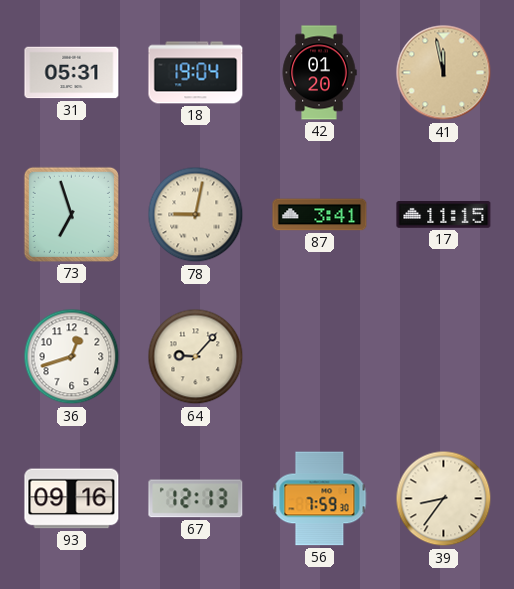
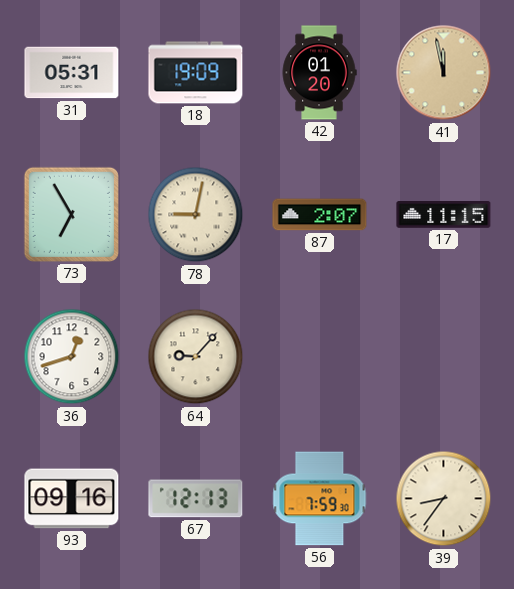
18: 19:04 -> 19:09
73: 6:57 -> 6:55
87: 3:41 -> 2:07
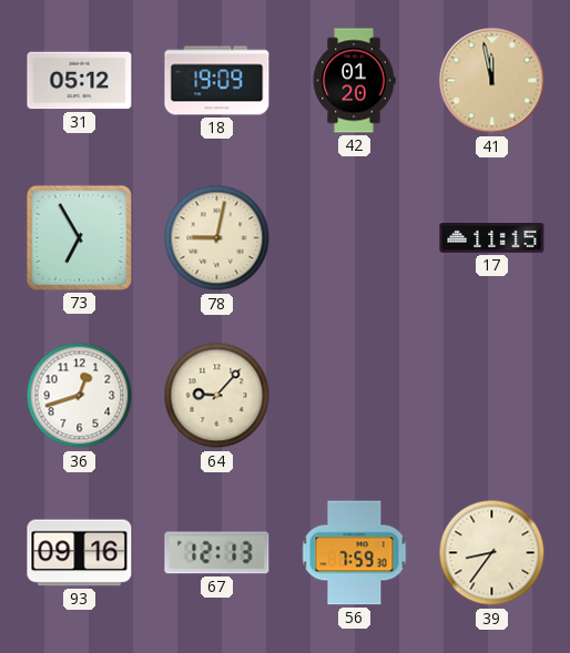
31: 05:31 -> 05:12
87: 2:07 -> none
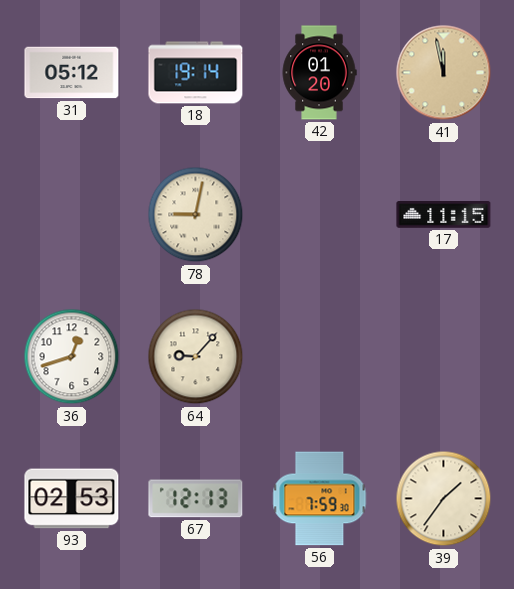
18: 19:09 -> 19:14
73: 6:55 -> none
93: 09:16 -> 02:53
39: 8:36 -> 1:36
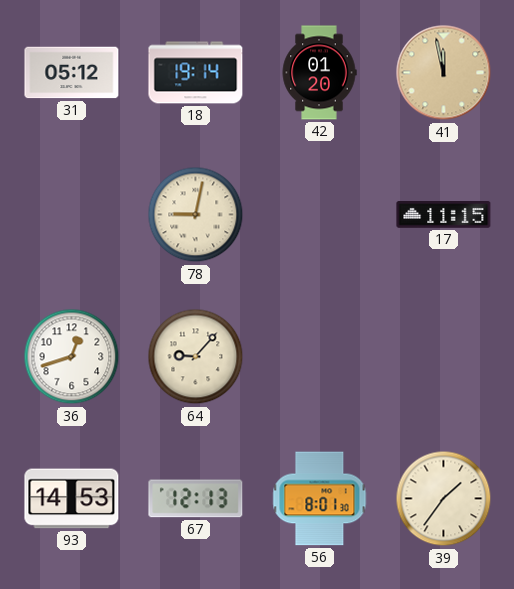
93: 02:53 -> 14:53
56: 7:59 -> 8:01
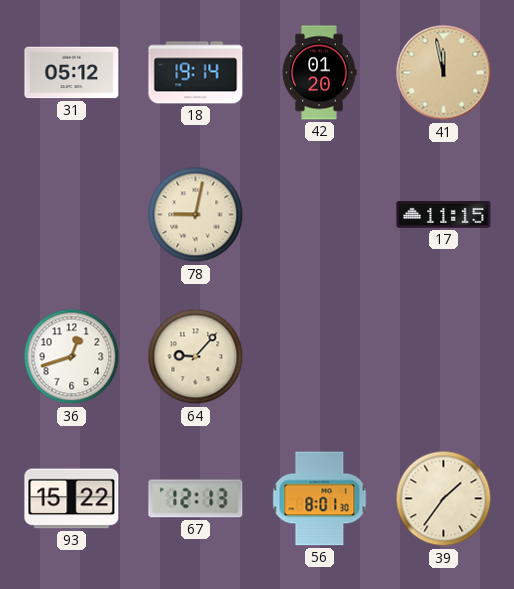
93: 14:53 -> 15:22
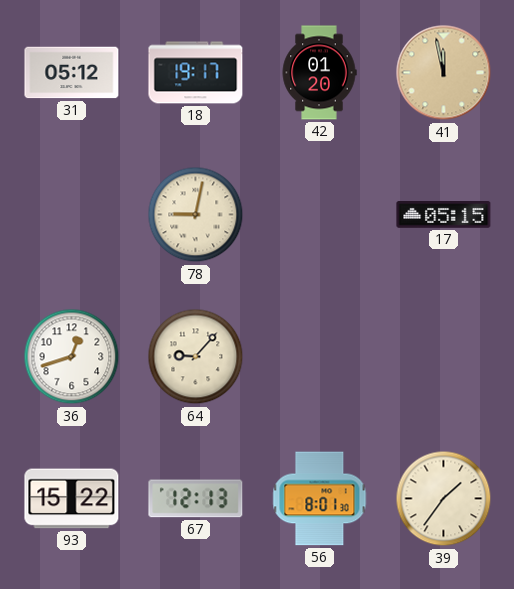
18: 19:14 -> 19:17
17: 11:15 -> 05:15
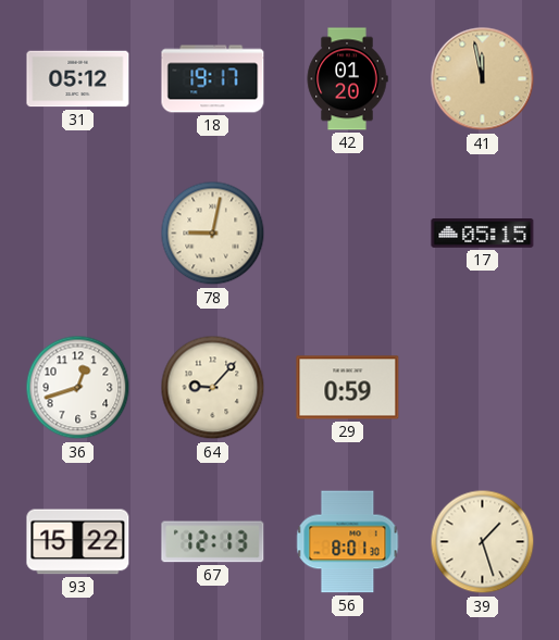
29: none -> 0:59
39: 1:36 -> 1:27
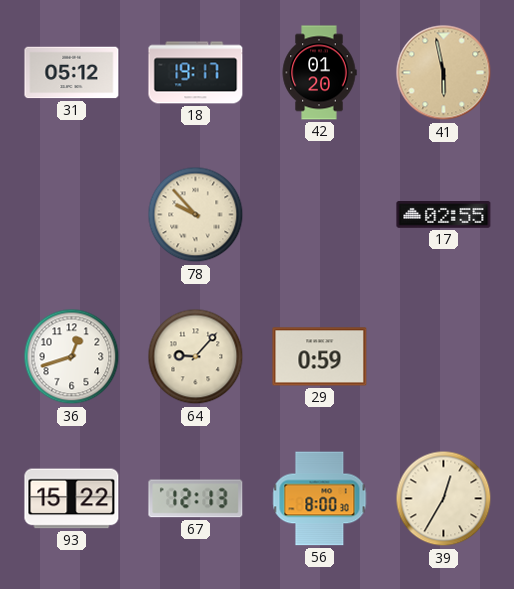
41: 11:58 -> 5:58
78: 9:02 -> 9:53
17: 05:15 -> 02:55
56: 8:01 -> 8:00
39: 1:27 -> 12:35
